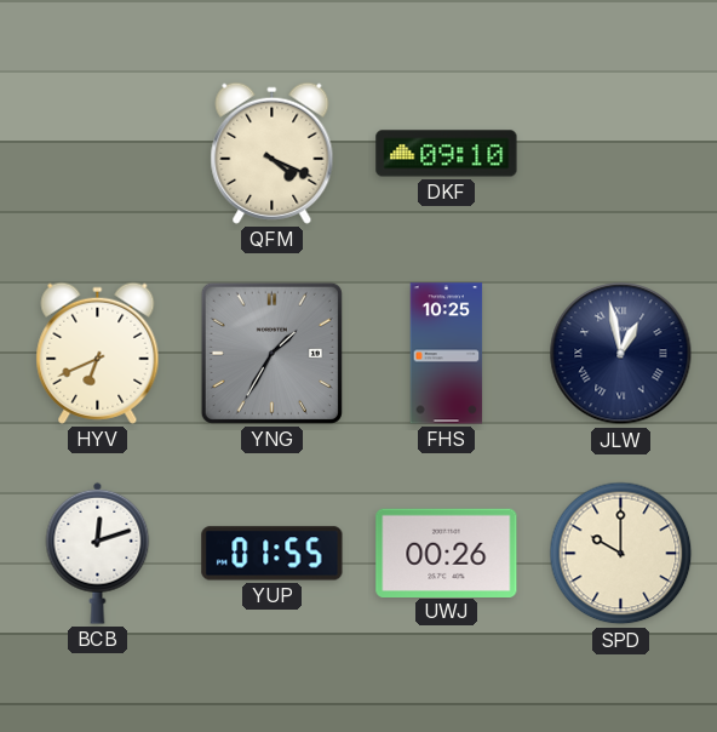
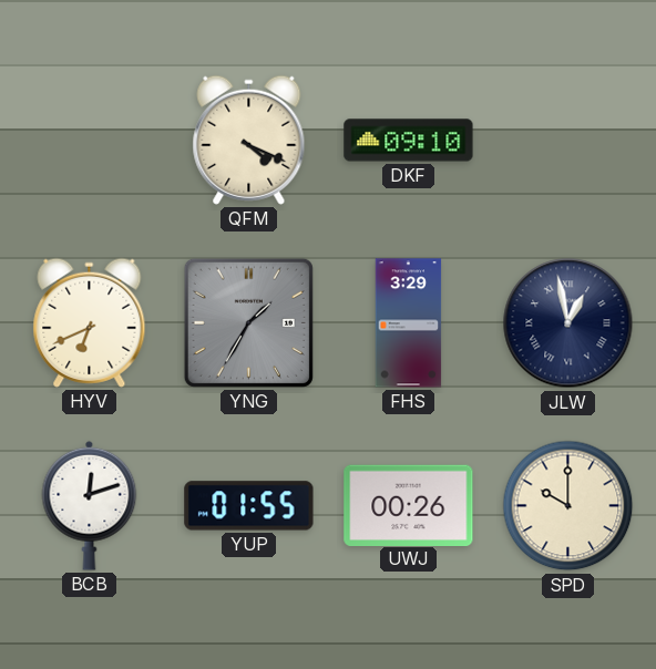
FHS: 10:25 -> 3:29
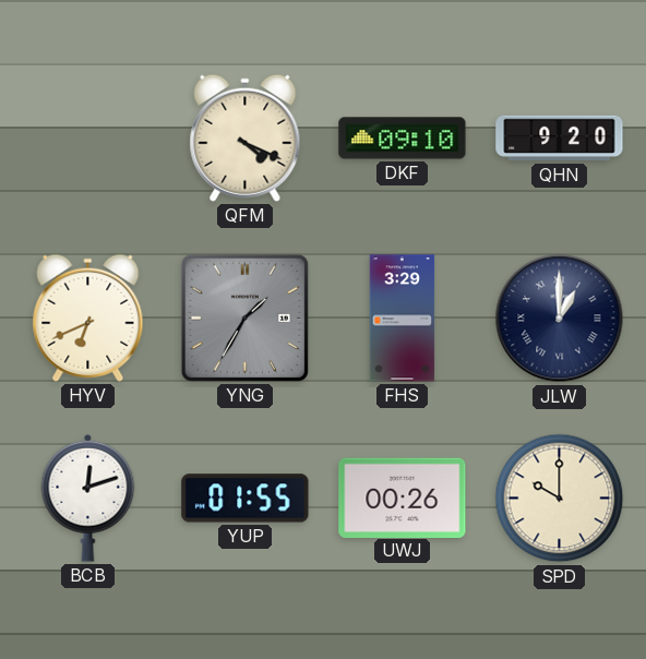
QHN: none -> 9:20
JLW: 12:58 -> 1:00
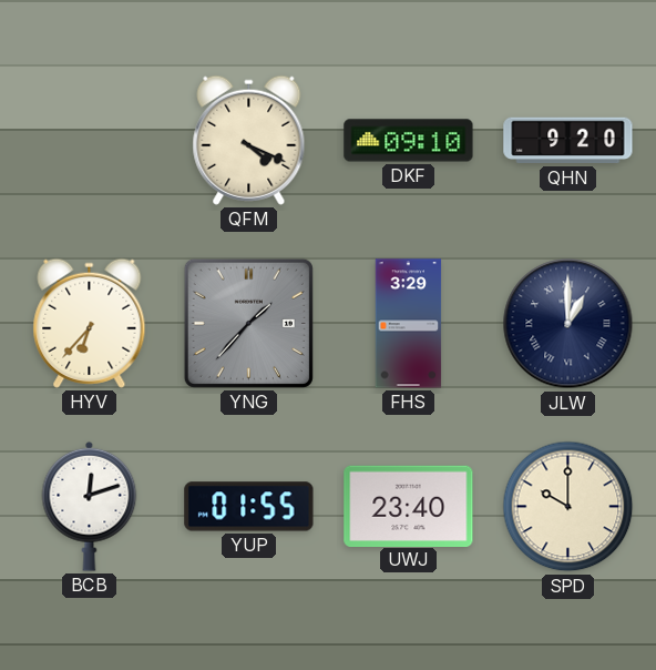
HYV: 6:41 -> 6:37
YNG: 1:35 -> 1:37
UWJ: 00:26 -> 23:40
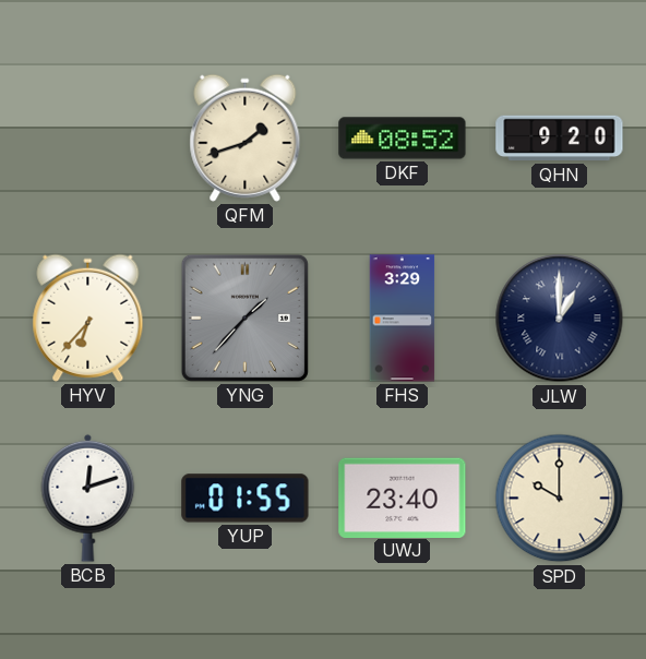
QFM: 4:19 -> 1:42
DKF: 09:10 -> 08:52
